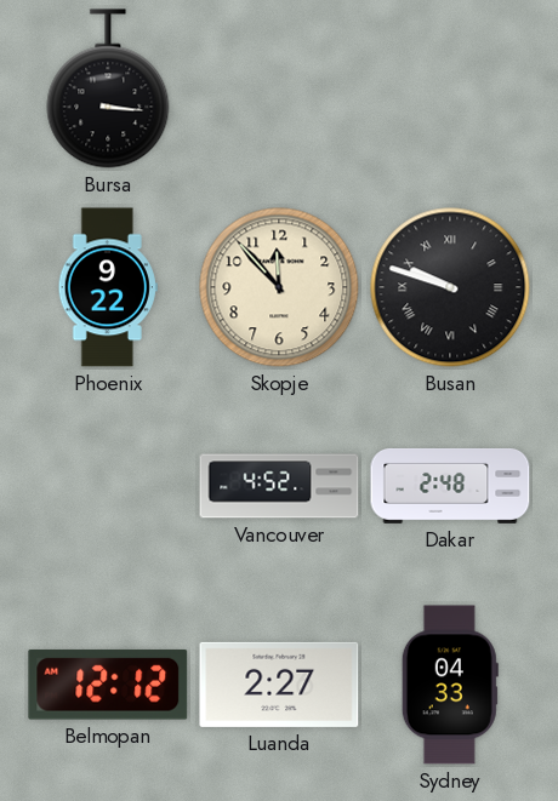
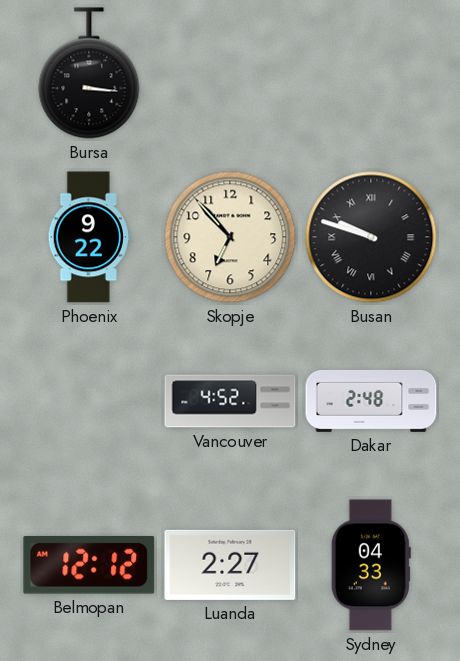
Skopje: 11:53 -> 6:53
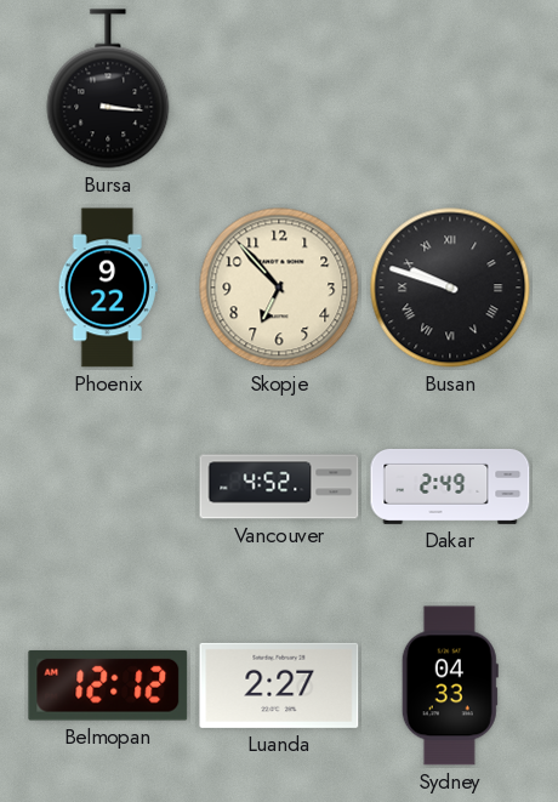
Dakar: 2:48 -> 2:49
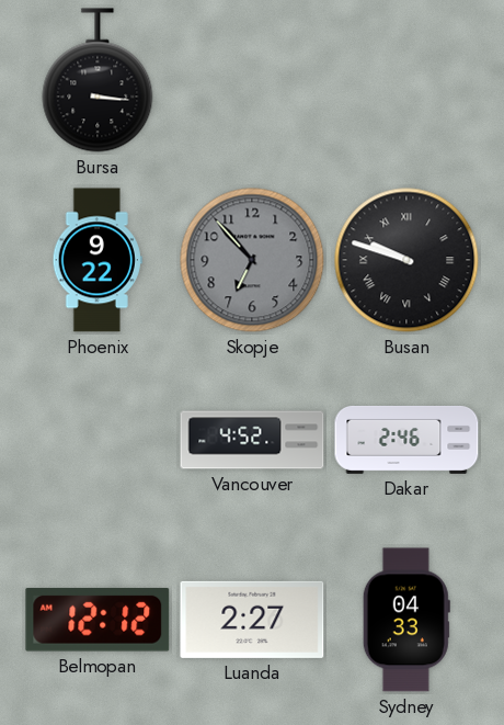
Skopje dial: cream -> grey
Dakar: 2:49 -> 2:46
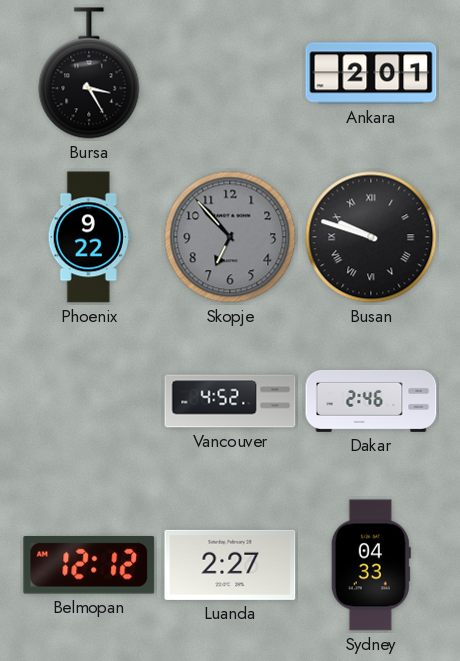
Bursa: 3:16 -> 3:25
Ankara: none -> 2:01
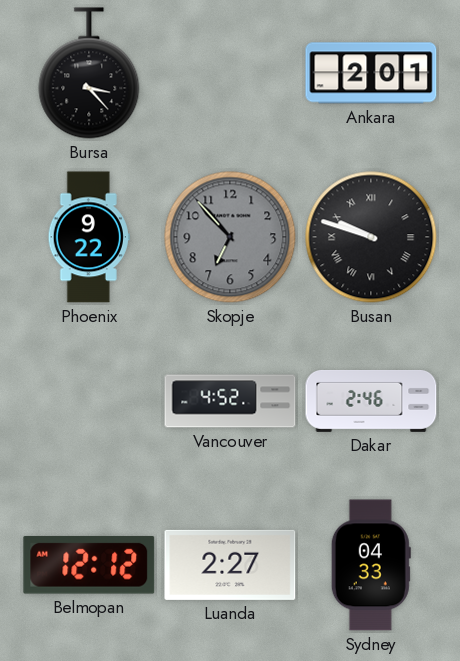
Bursa: 3:25 -> 3:23
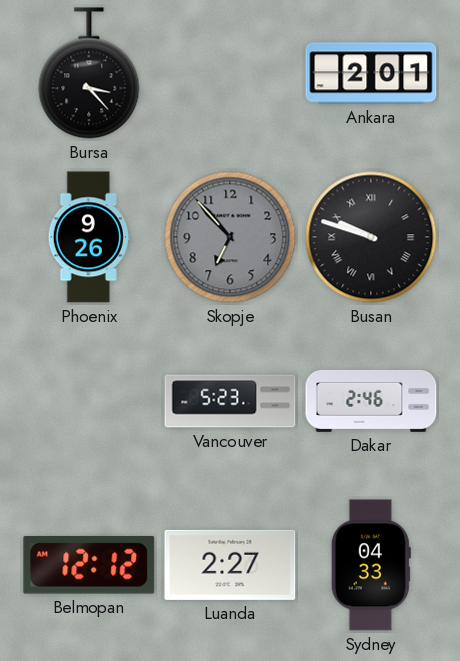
Phoenix: 9:22 -> 9:26
Vancouver: 4:52 -> 5:23
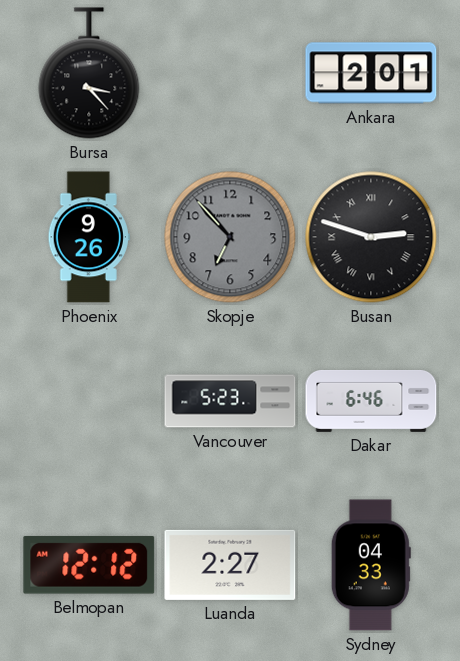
Busan: 9:48 -> 2:48
Dakar: 2:46 -> 6:46
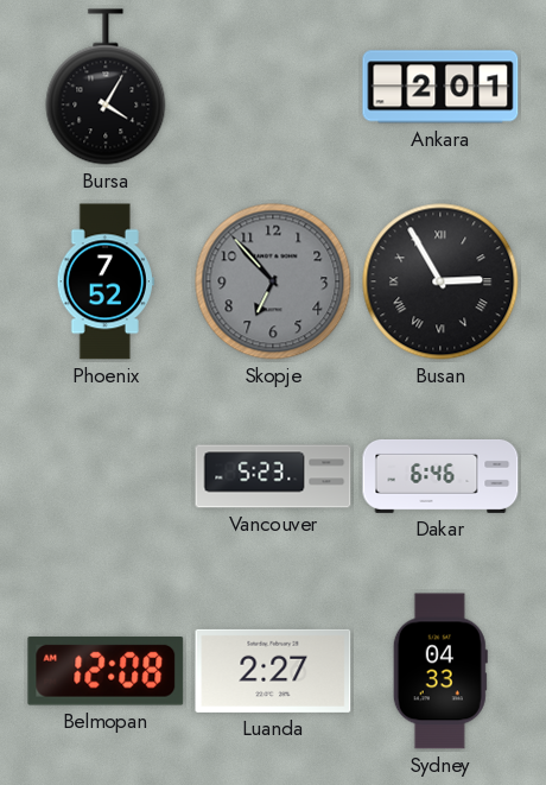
Bursa: 3:23 -> 4:05
Phoenix: 9:26 -> 7:52
Busan: 2:48 -> 2:55
Belmopan: 12:12 -> 12:08
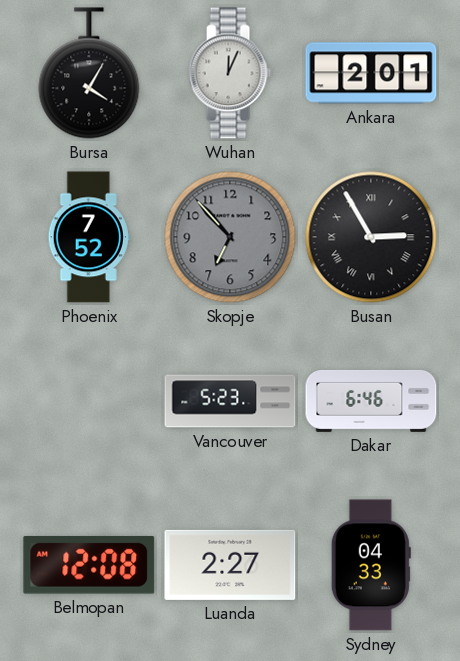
Wuhan: none -> 12:04
